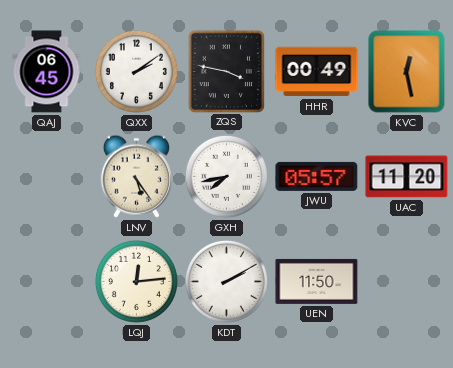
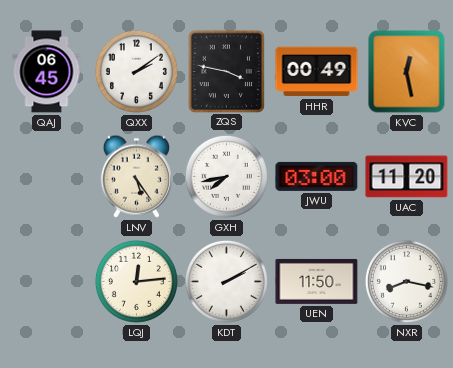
JWU: 05:57 -> 03:00
NXR: none -> 8:17
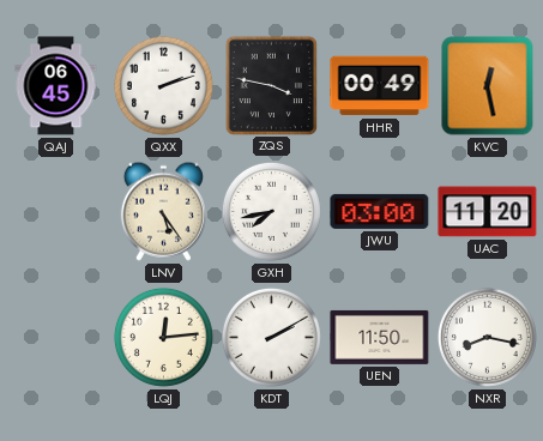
QXX: 2:09 -> 2:12
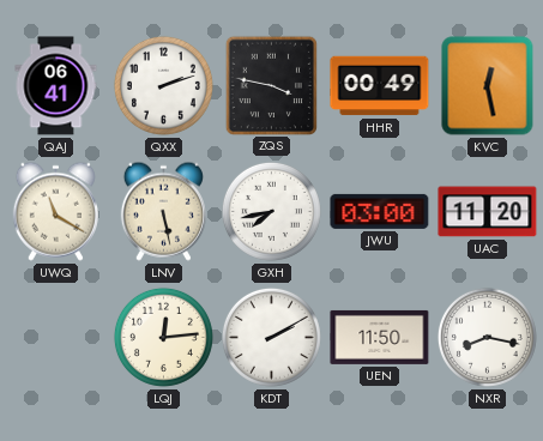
QAJ: 06:45 -> 06:41
UWQ: none -> 11:20
LNV: 5:24 -> 5:28
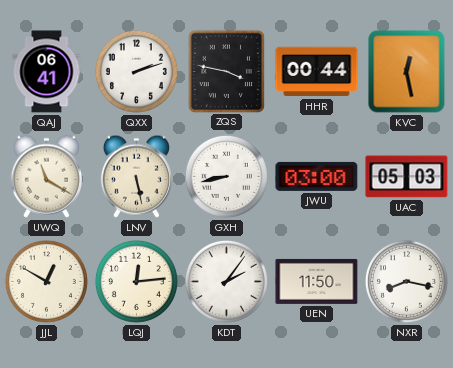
HHR: 00:49 -> 00:44
GXH: 7:43 -> 8:43
UAC: 11:20 -> 05:03
JJL: none -> 12:50
KDT: 2:10 -> 2:06
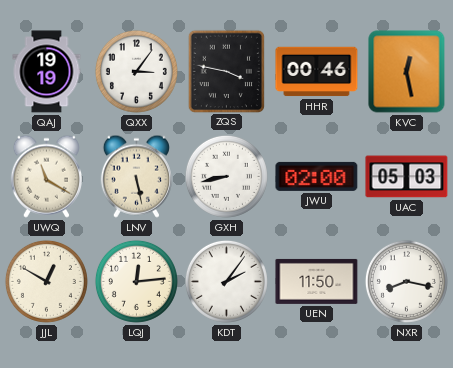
QAJ: 06:41 -> 19:19
QXX: 2:12 -> 3:06
HHR: 00:44 -> 00:46
JWU: 03:00 -> 02:00
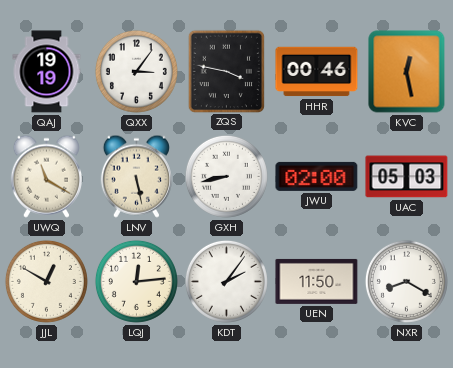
NXR: 8:17 -> 8:20
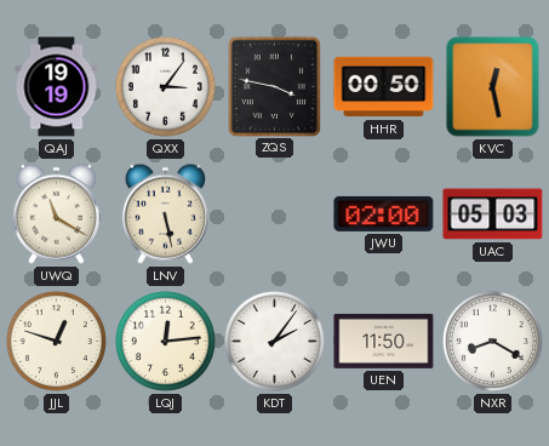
HHR: 00:46 -> 00:50
GXH: 8:43 -> none
JJL: 12:50 -> 12:48
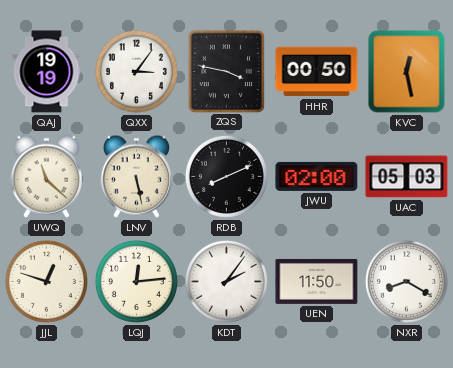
UWQ: 11:20 -> 11:22
RDB: none -> 8:11
